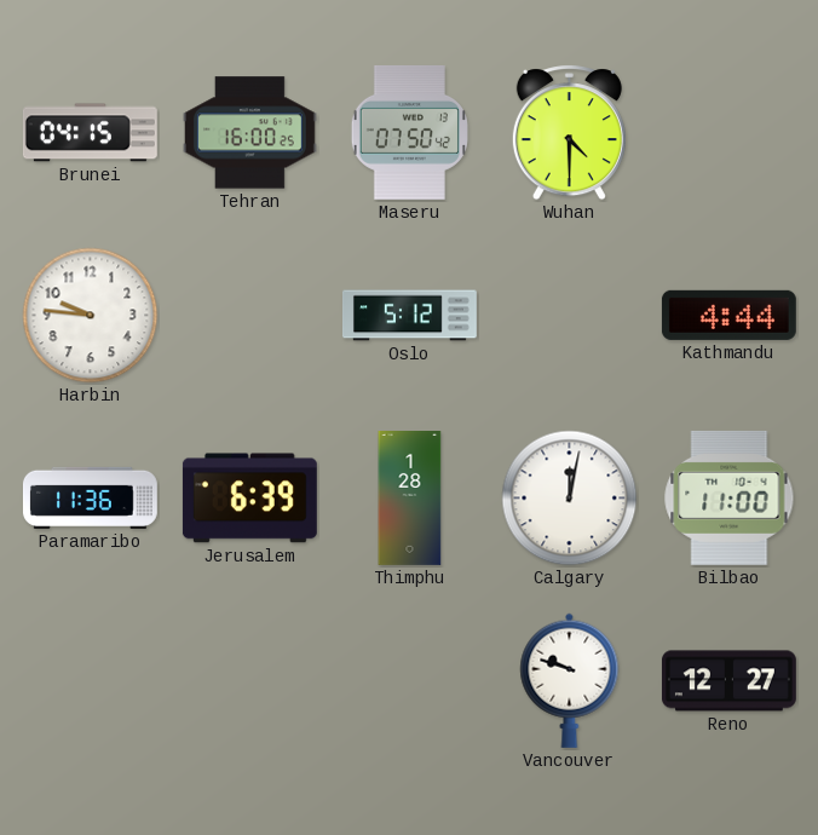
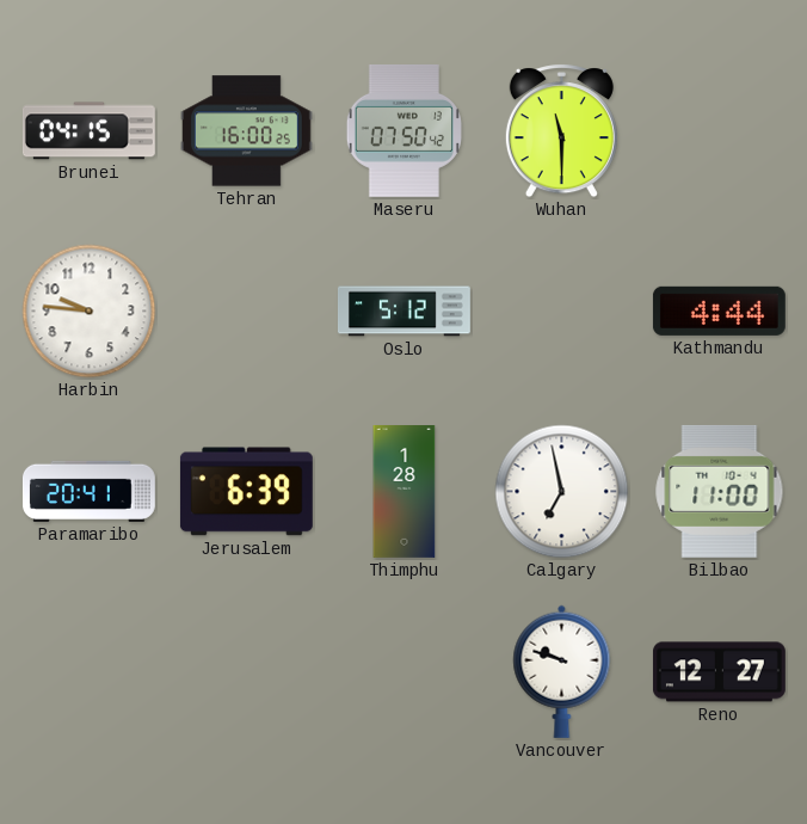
Wuhan: 4:30 -> 11:30
Paramaribo: 11:36 -> 20:41
Calgary: 12:02 -> 6:58
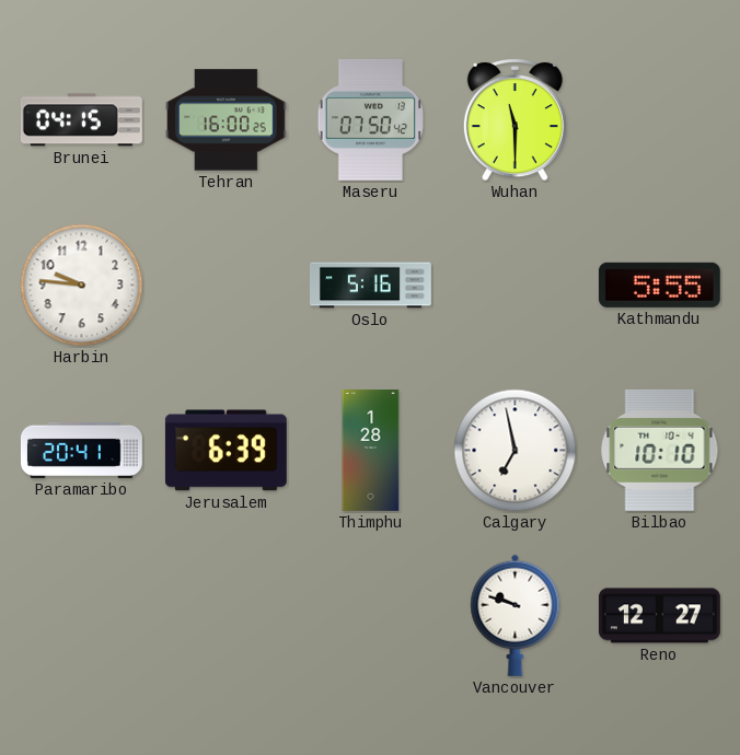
Oslo: 5:12 -> 5:16
Kathmandu: 4:44 -> 5:55
Bilbao: 11:00 -> 10:10
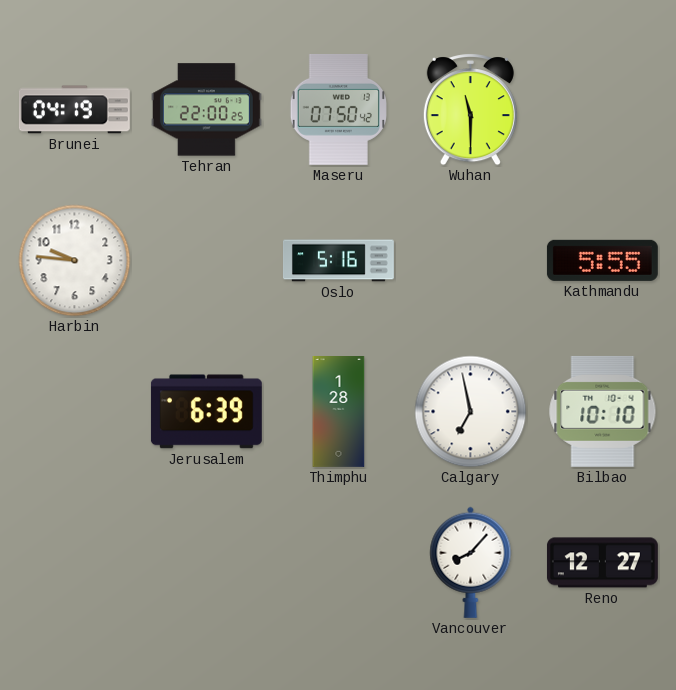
Brunei: 04:15 -> 04:19
Tehran: 16:00 -> 22:00
Paramaribo: 20:41 -> none
Vancouver: 9:48 -> 8:07
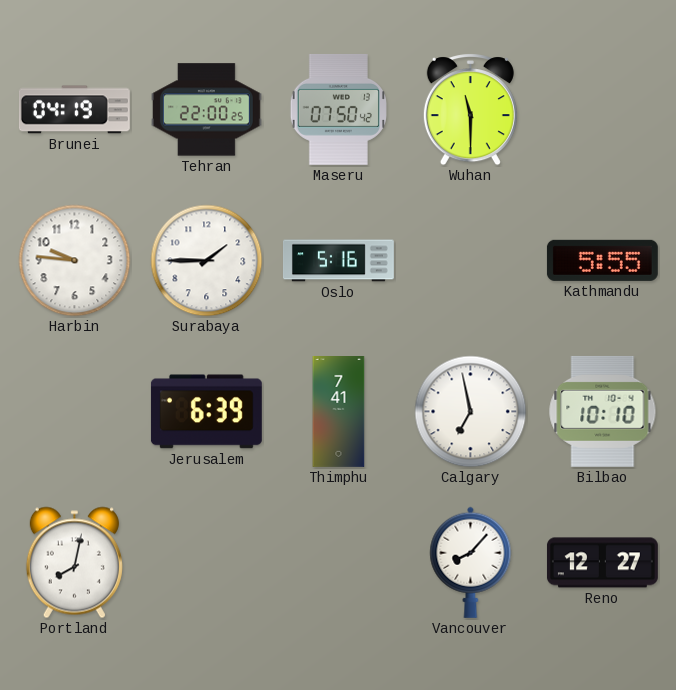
Surabaya: none -> 1:45
Thimphu: 1:28 -> 7:41
Portland: none -> 8:02
